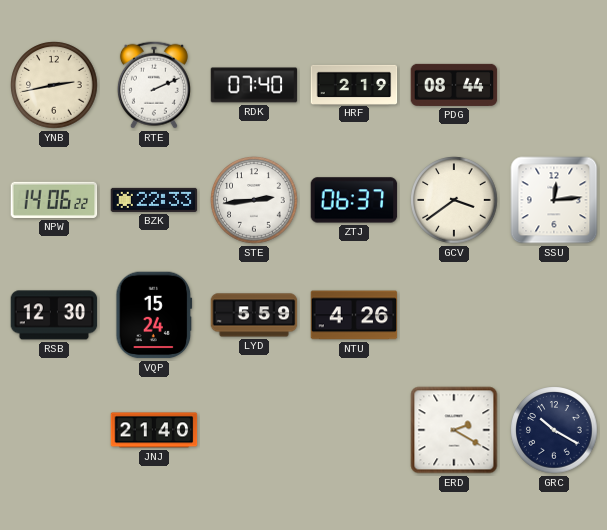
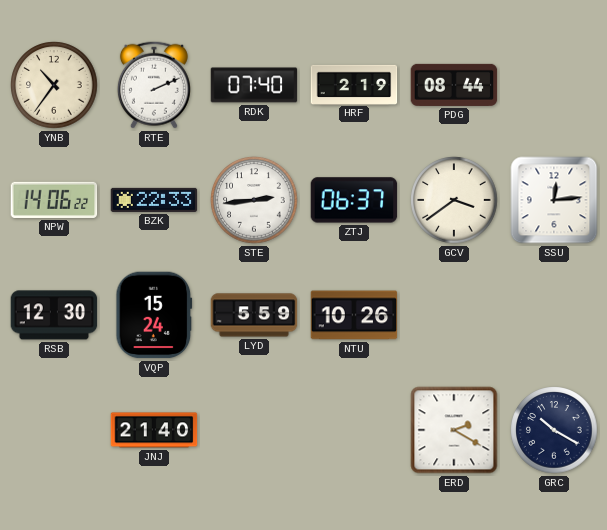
YNB: 2:43 -> 10:36
NTU: 4:26 -> 10:26
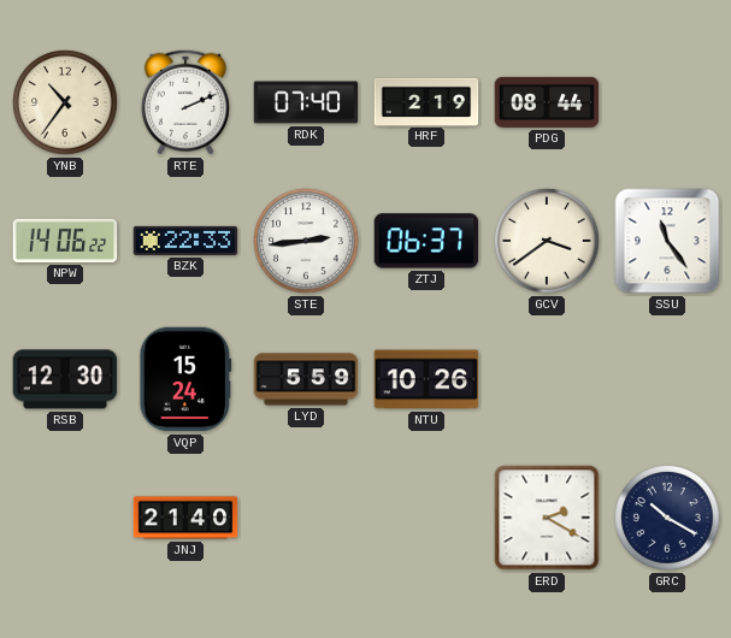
SSU: 12:14 -> 11:24
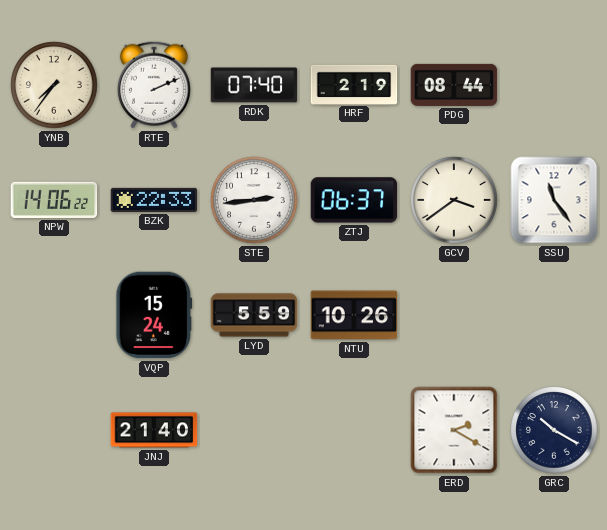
YNB: 10:36 -> 7:36
RSB: 12:30 -> none
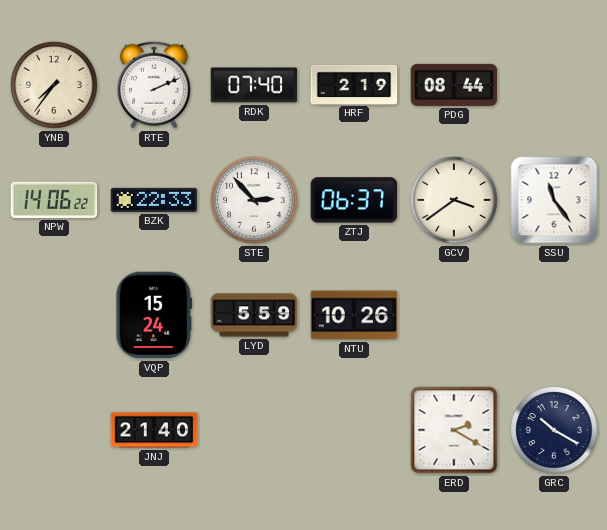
STE: 2:44 -> 2:53
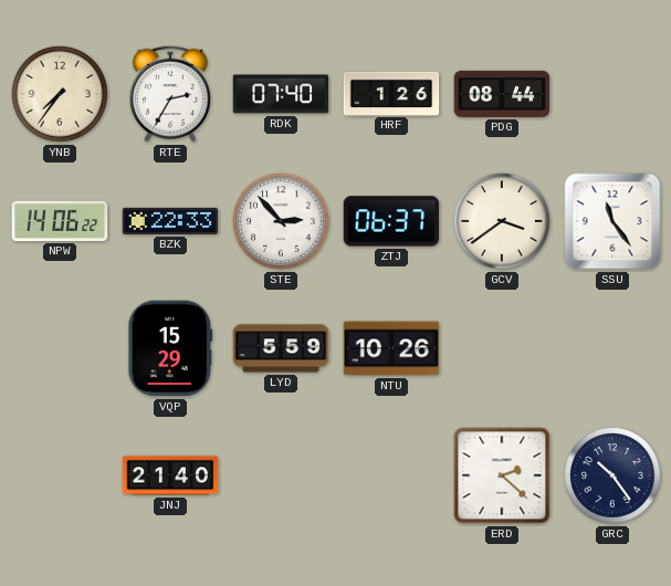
RTE: 2:11 -> 2:35
HRF: 2:19 -> 1:26
VQP: 15:24 -> 15:29
ERD: 2:20 -> 2:22
GRC: 10:20 -> 10:24
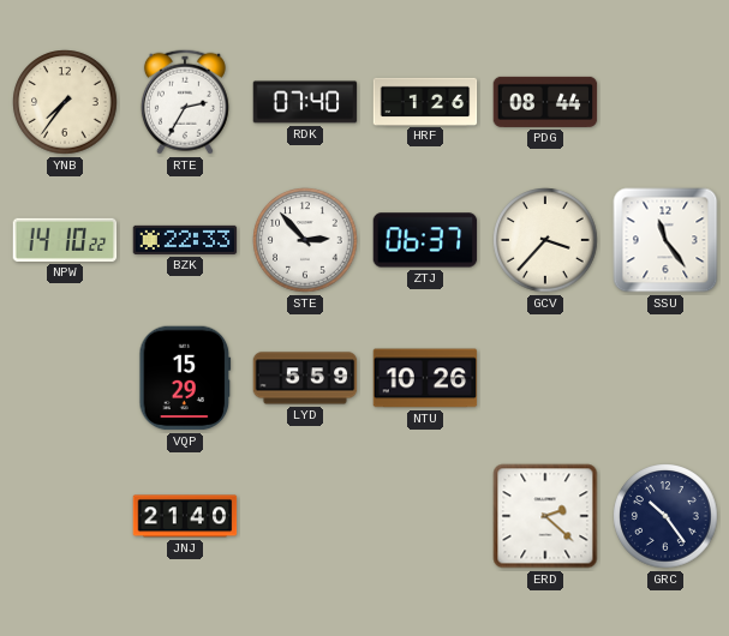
NPW: 14:06 -> 14:10
GCV: 3:39 -> 3:37
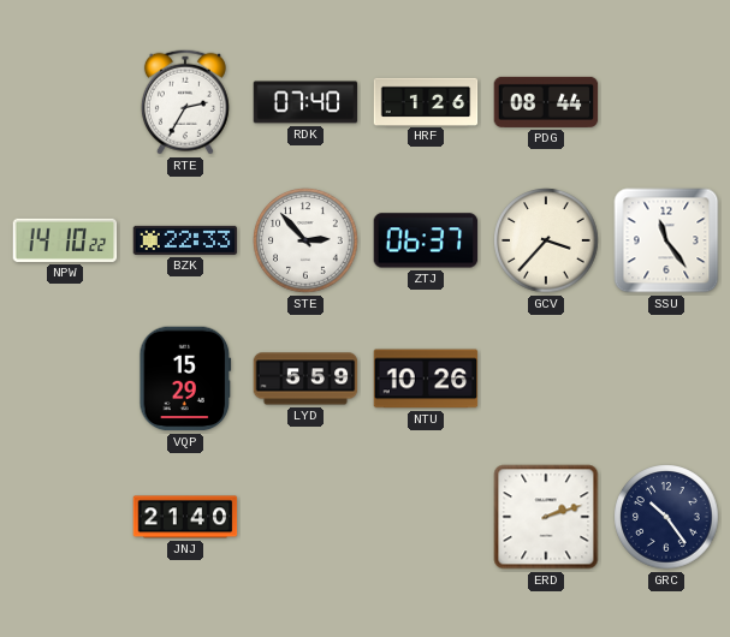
YNB: 7:36 -> none
ERD: 2:22 -> 2:12
